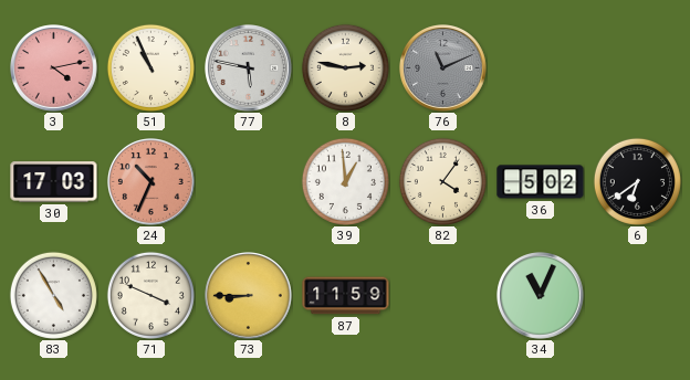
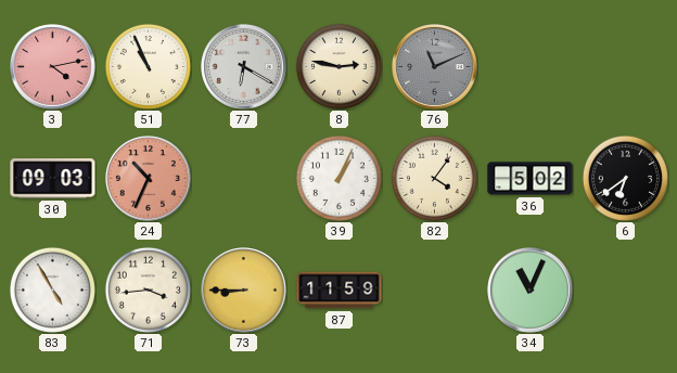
77: 5:47 -> 6:20
30: 17:03 -> 09:03
39: 12:59 -> 1:04
71: 3:49 -> 3:44
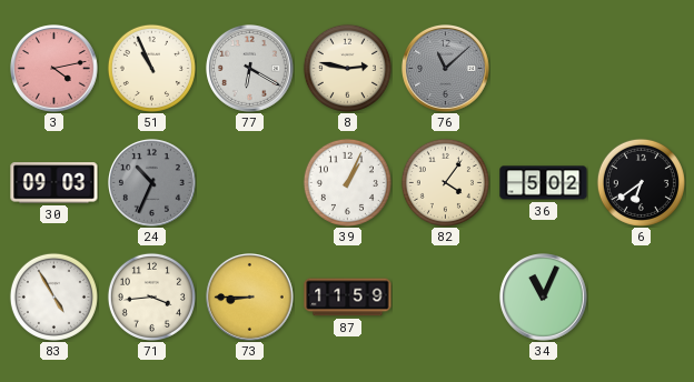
76: 11:11 -> 11:08
24 dial: salmon -> grey
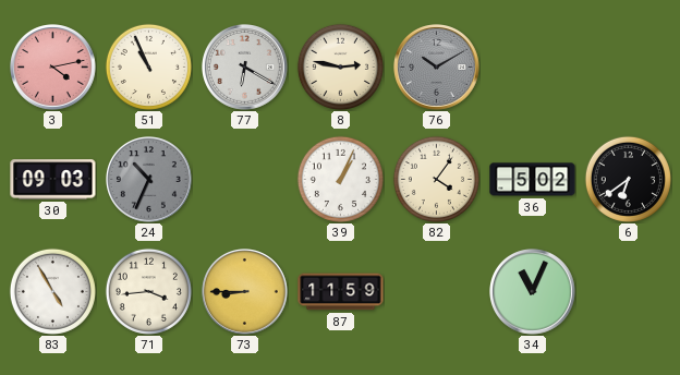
76: 11:08 -> 10:10
